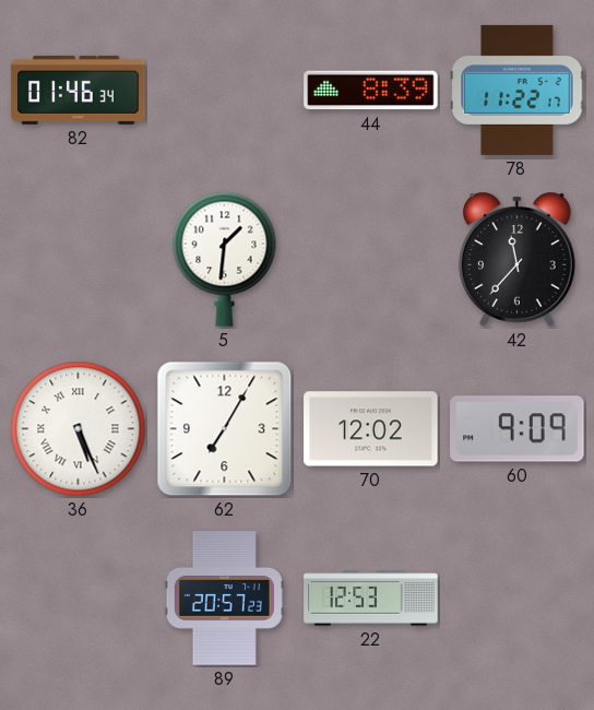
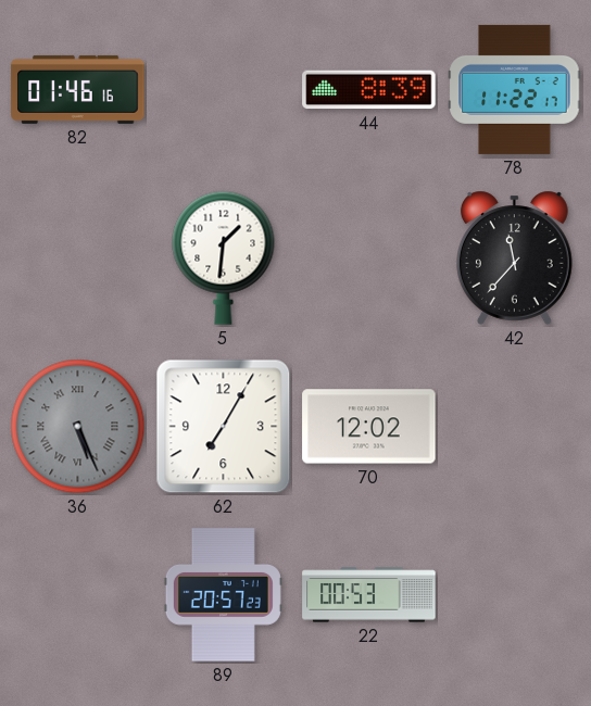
82: 01:46:34 -> 01:46:16
36 dial: white -> grey
60: 9:09 -> none
22: 12:53 -> 00:53
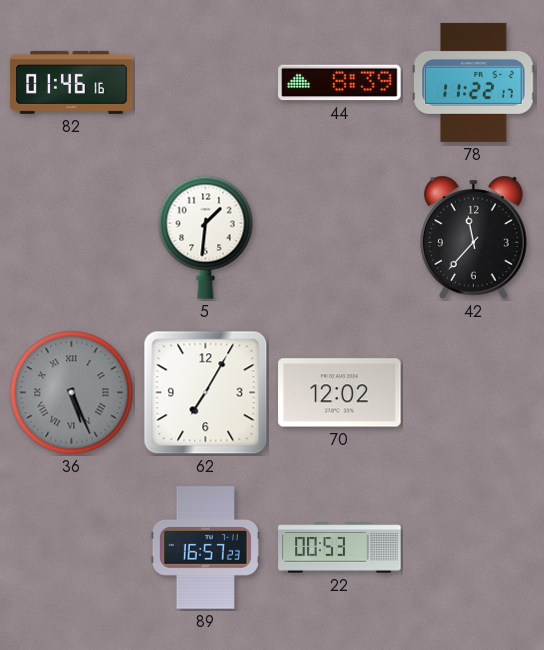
89: 20:57 -> 16:57
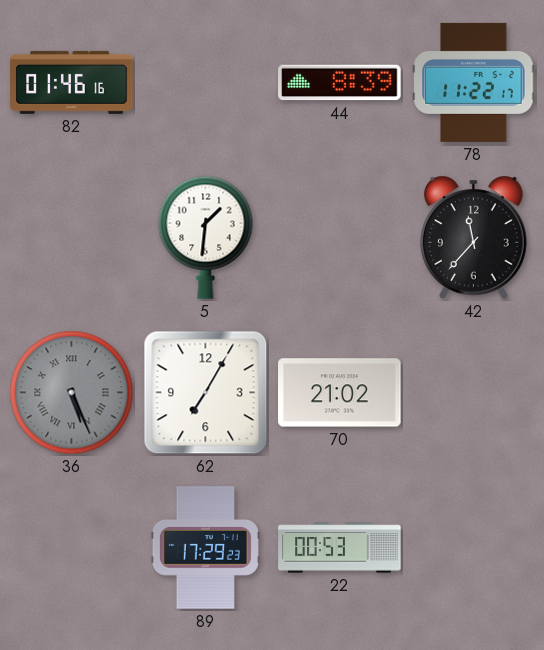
70: 12:02 -> 21:02
89: 16:57 -> 17:29
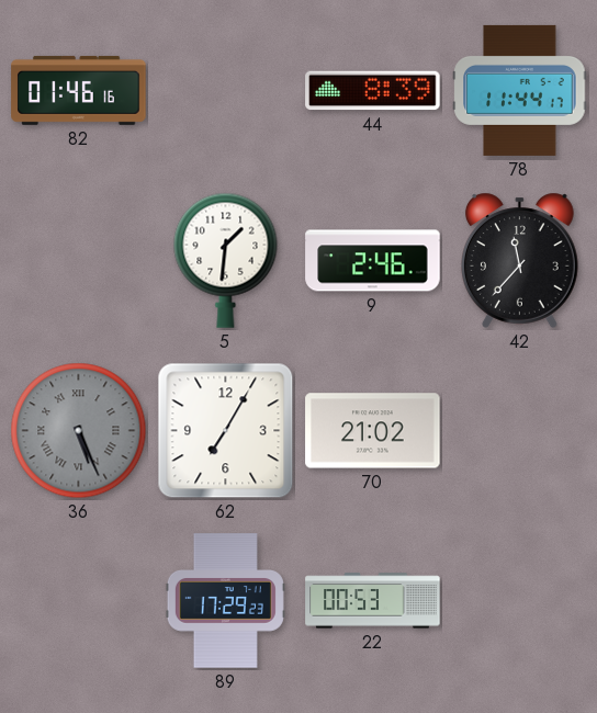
78: 11:22 -> 11:44
9: none -> 2:46
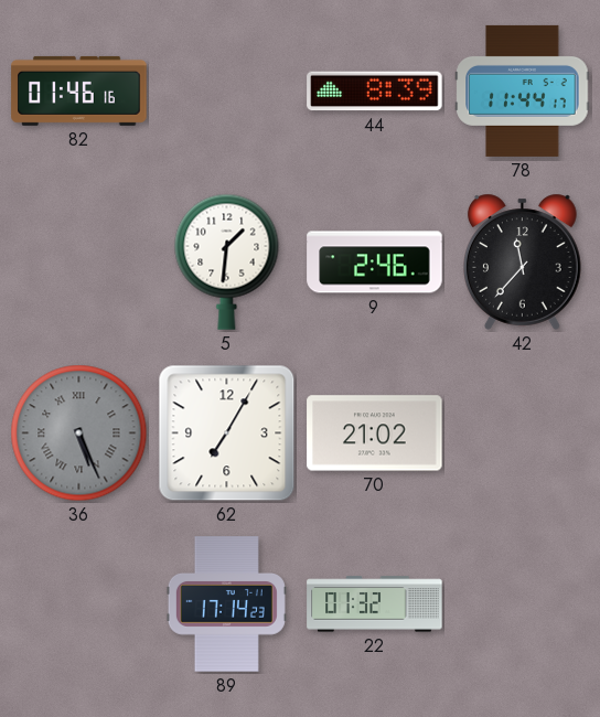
89: 17:29 -> 17:14
22: 00:53 -> 01:32
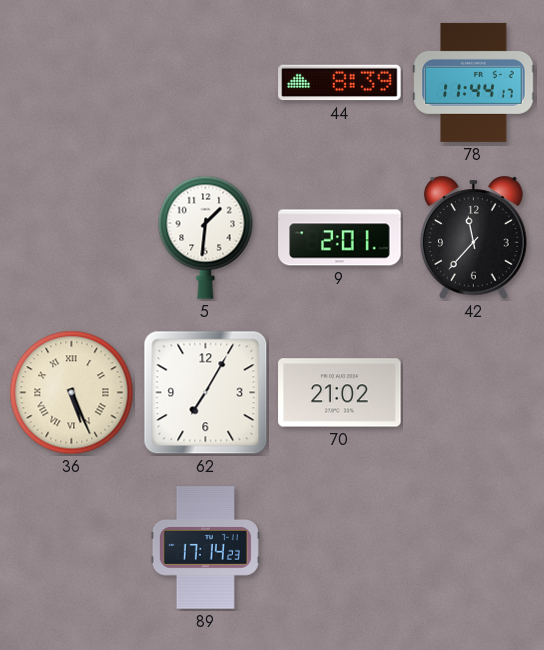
82: 01:46 -> none
9: 2:46 -> 2:01
36 dial: grey -> cream
22: 01:32 -> none
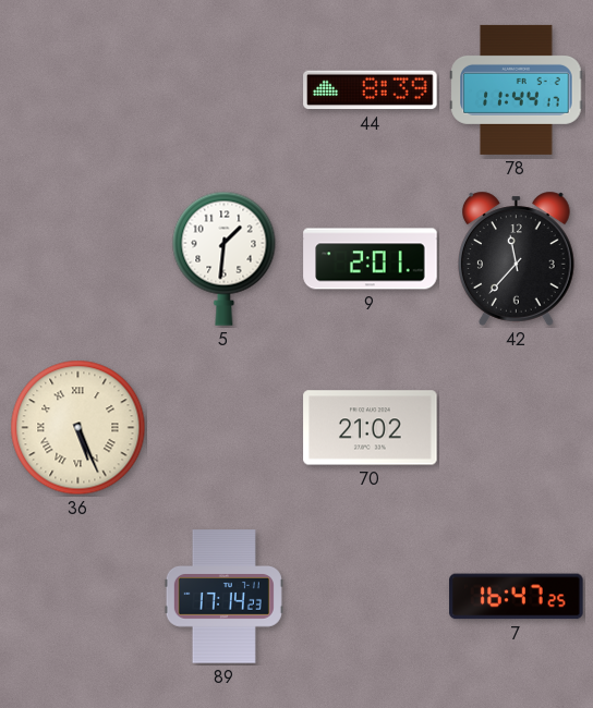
62: 7:05 -> none
7: none -> 16:47
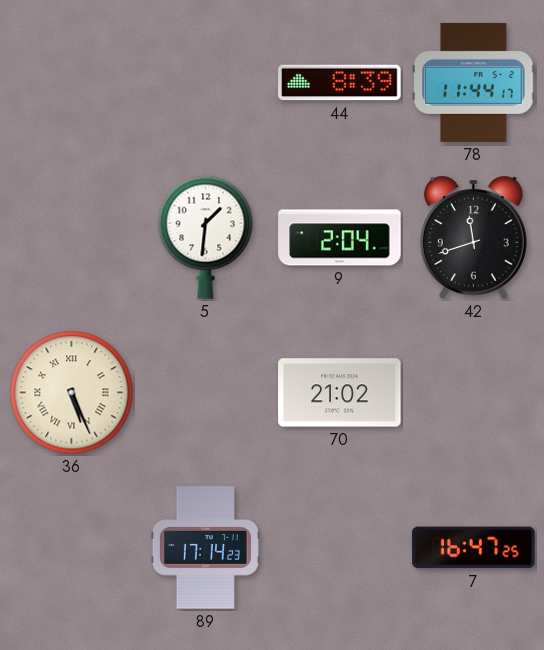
9: 2:01 -> 2:04
42: 11:37 -> 11:42
